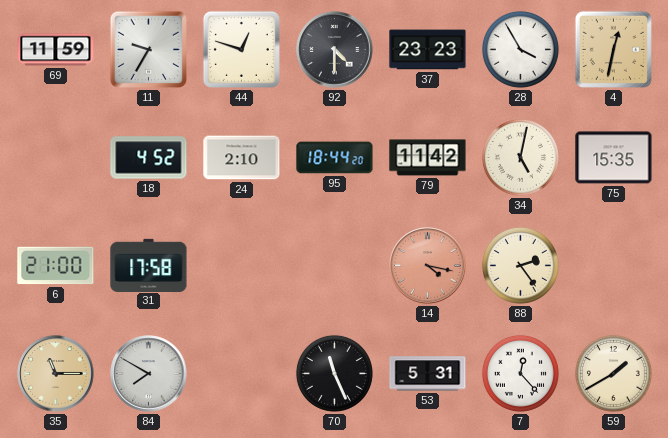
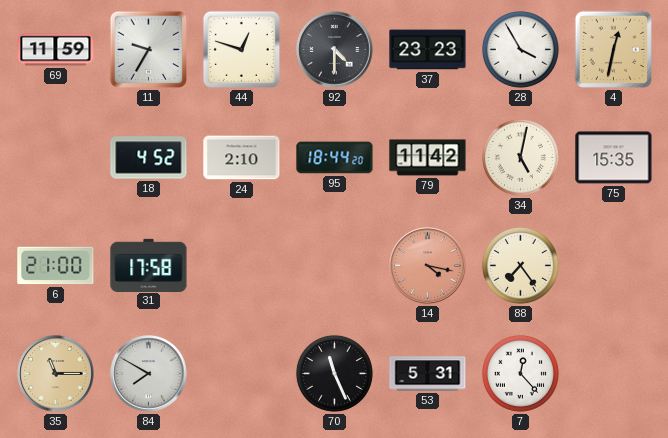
88: 2:24 -> 7:24
59: 1:40 -> none
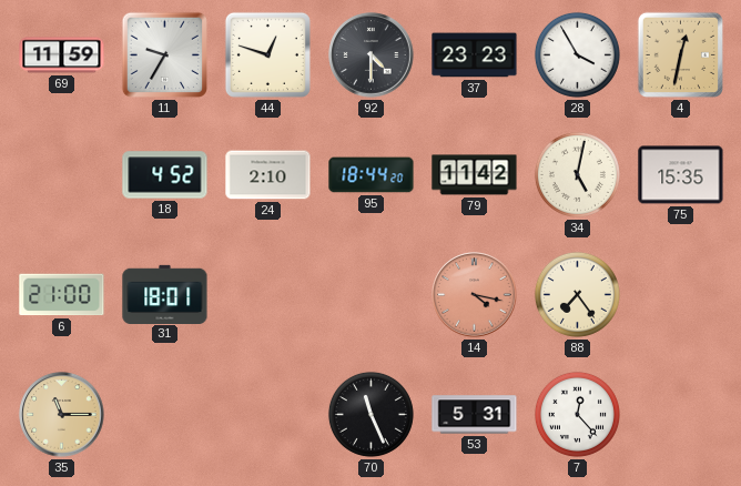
31: 17:58 -> 18:01
84: 7:50 -> none
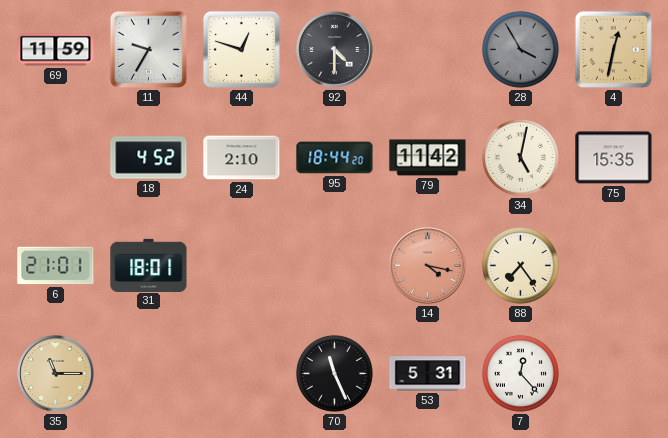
37: 23:23 -> none
28 dial: white -> grey
6: 21:00 -> 21:01
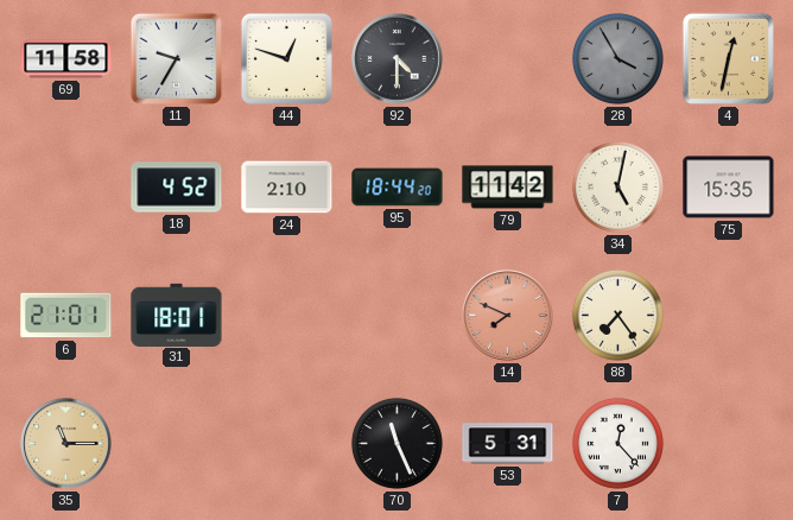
69: 11:59 -> 11:58
14: 4:17 -> 7:49
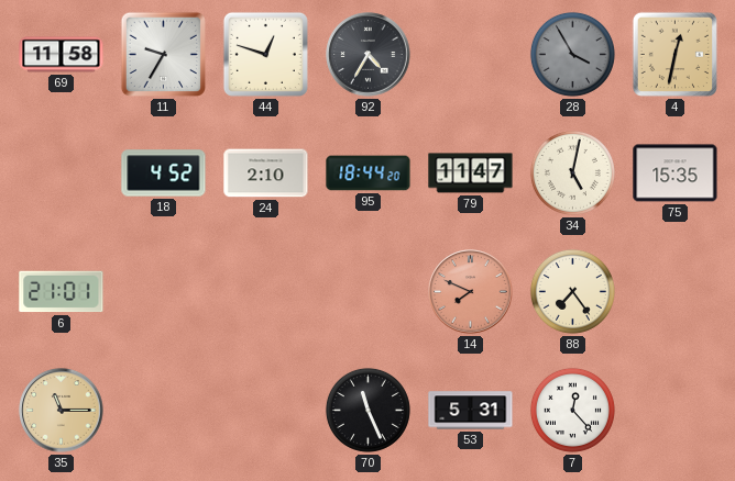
92: 4:30 -> 4:35
79: 11:42 -> 11:47
31: 18:01 -> none
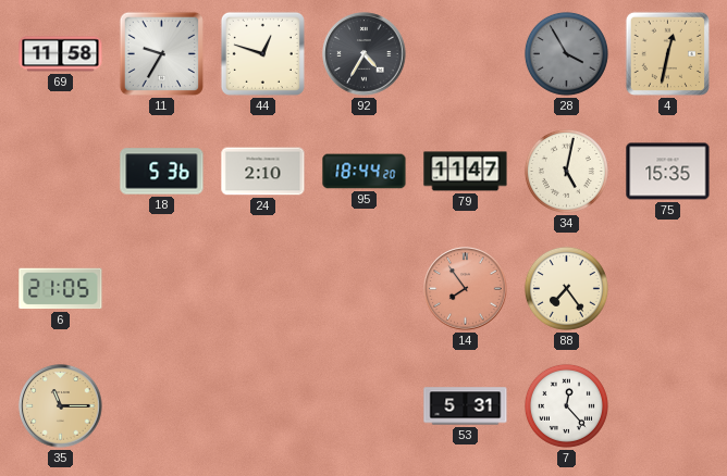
18: 4:52 -> 5:36
6: 21:01 -> 21:05
14: 7:49 -> 7:54
70: 11:26 -> none
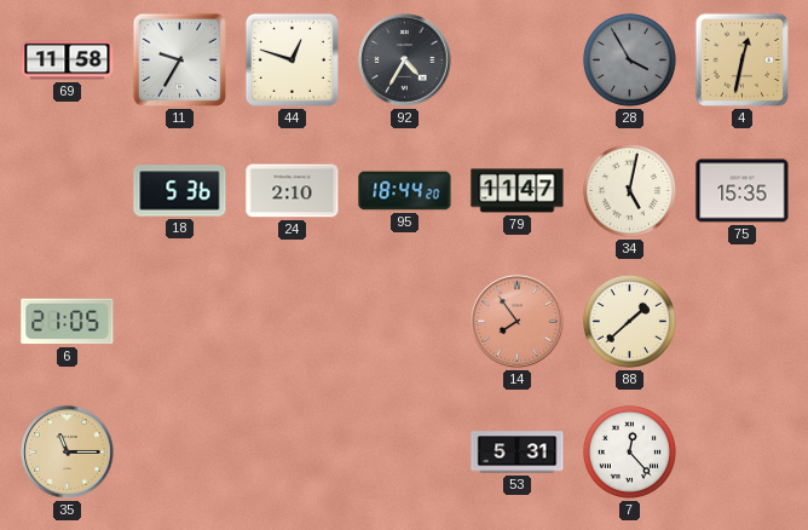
88: 7:24 -> 1:38
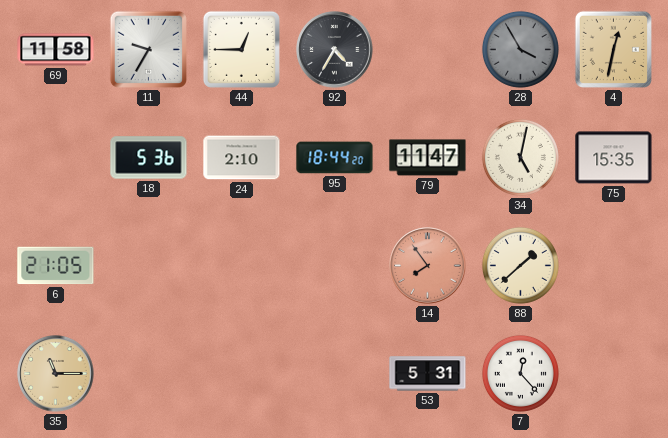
44: 12:48 -> 12:45
